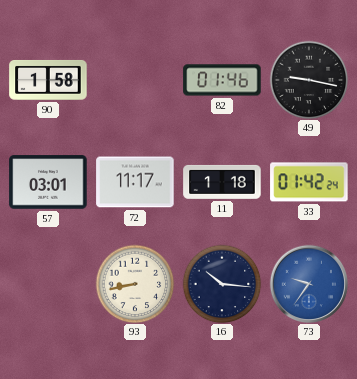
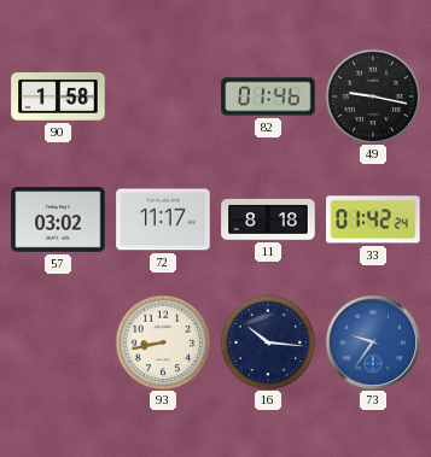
57: 03:01 -> 03:02
11: 1:18 -> 8:18
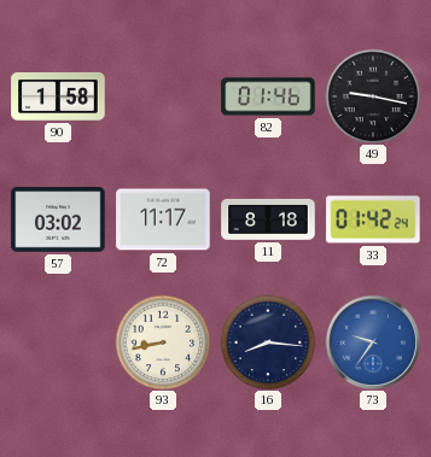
16: 10:16 -> 8:16
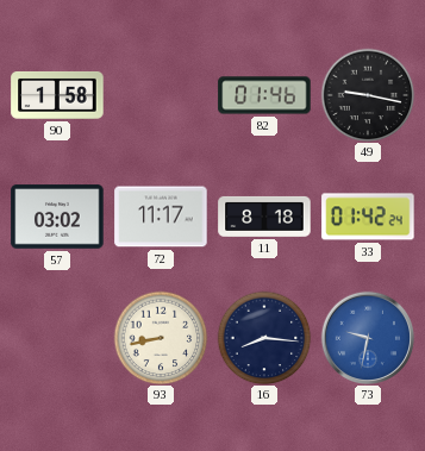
73: 9:36 -> 9:32
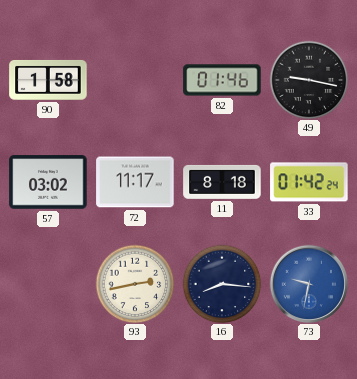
93: 8:43 -> 2:43
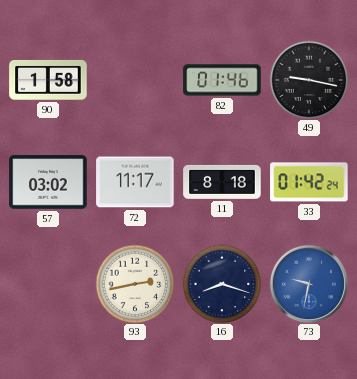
16: 8:16 -> 8:18
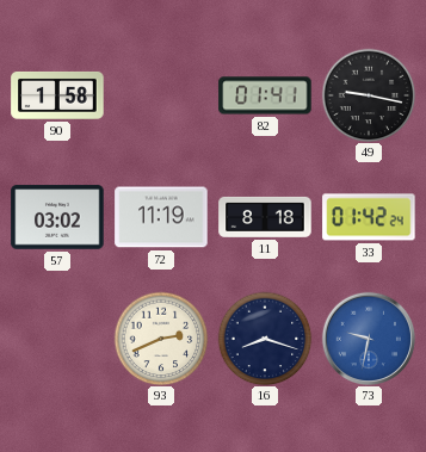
82: 01:46 -> 01:41
72: 11:17 -> 11:19
93: 2:43 -> 2:41
